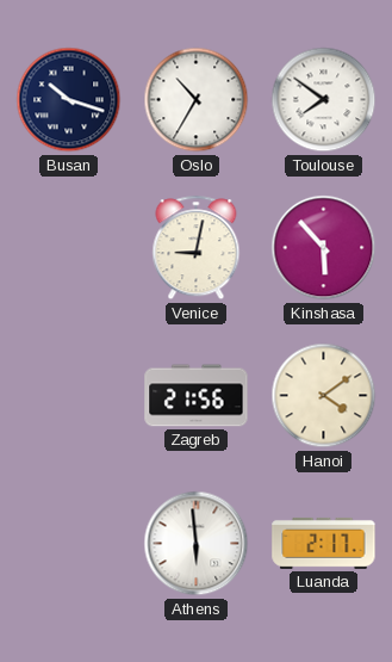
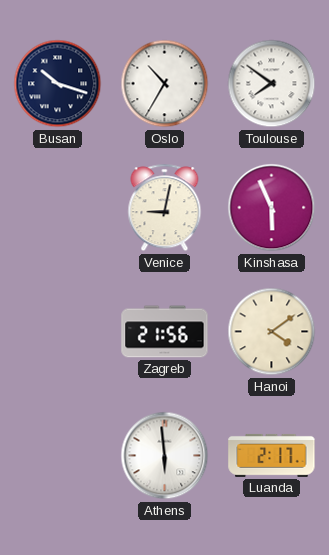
Kinshasa: 5:53 -> 5:56
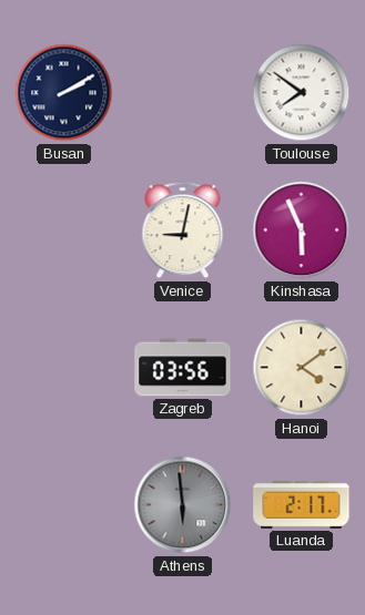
Busan: 10:18 -> 2:10
Oslo: 10:35 -> none
Zagreb: 21:56 -> 03:56
Athens dial: white -> grey
